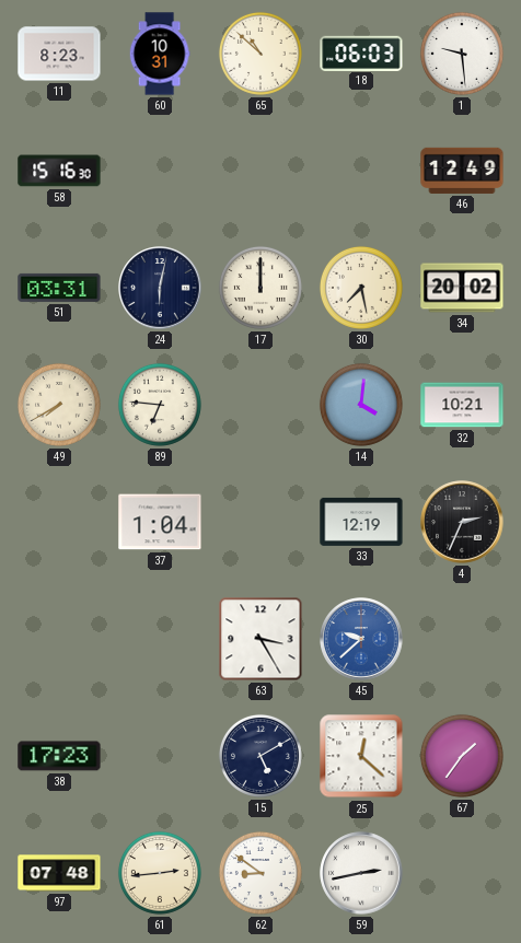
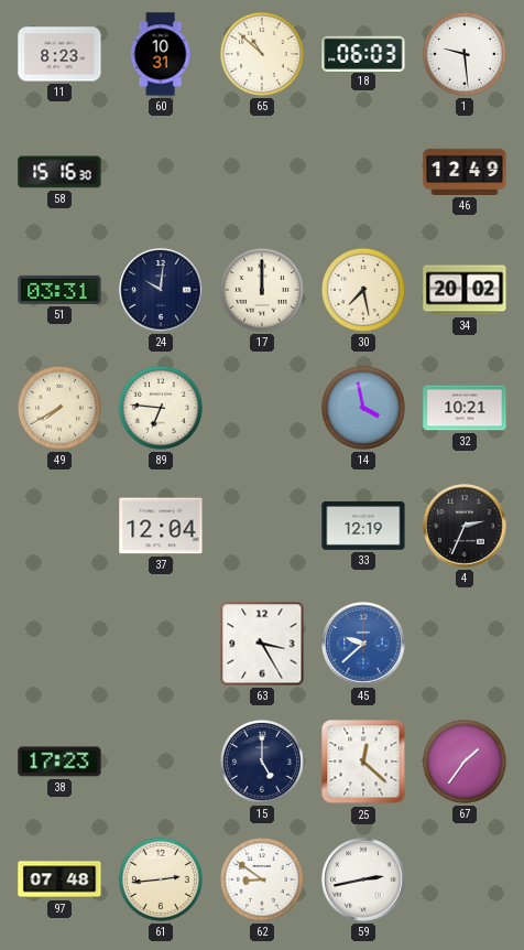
24: 6:02 -> 10:01
14: 4:01 -> 3:58
37: 1:04 -> 12:04
15: 5:10 -> 5:00
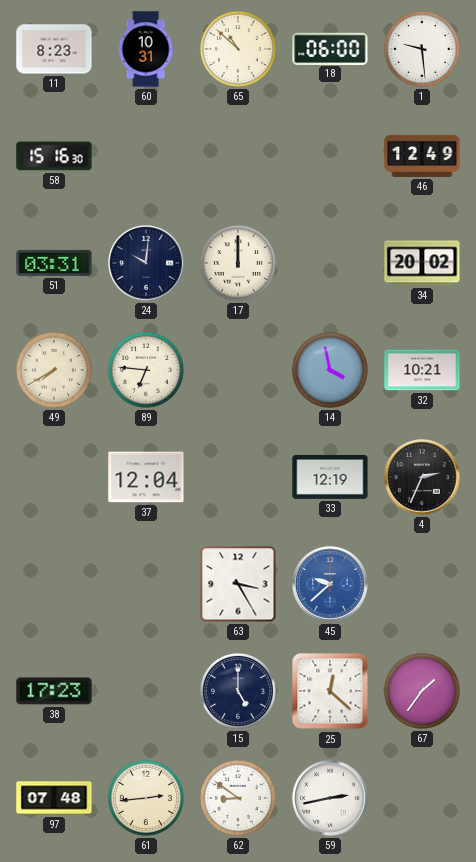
18: 06:03 -> 06:00
30: 7:28 -> none
